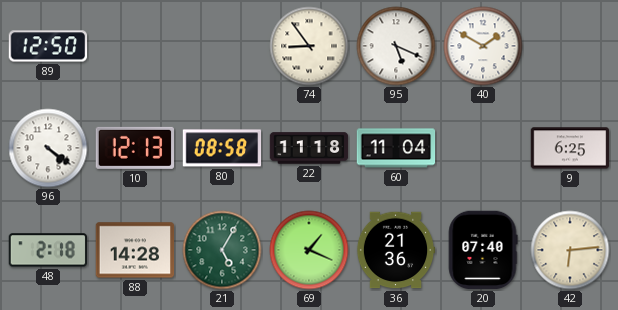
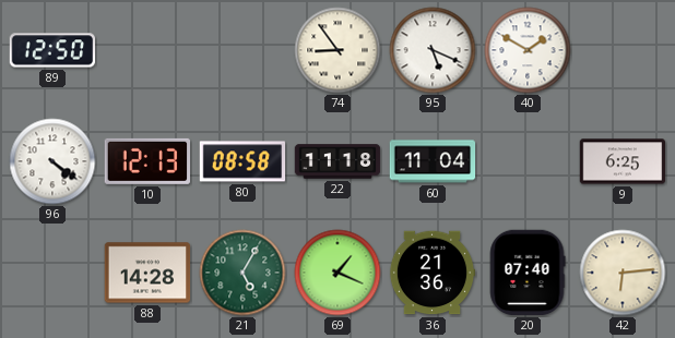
48: 2:18 -> none
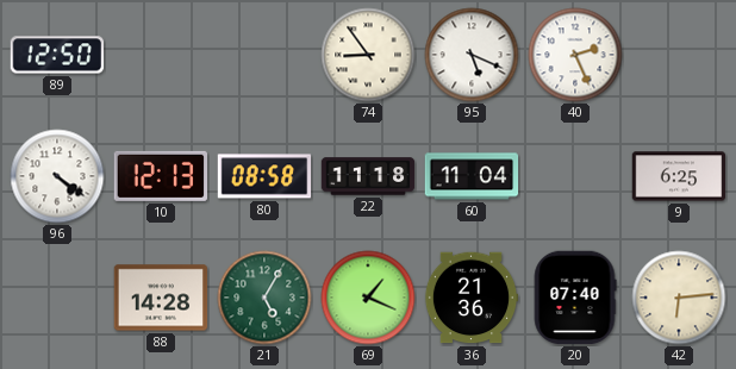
40: 1:50 -> 2:26
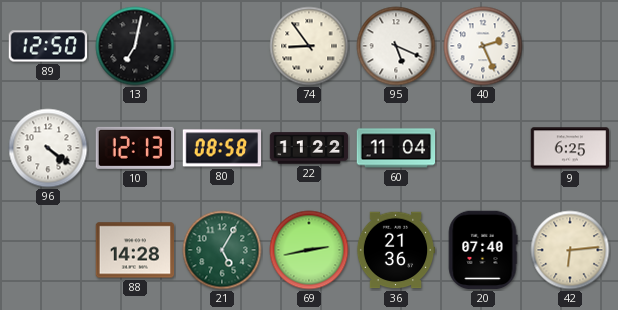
13: none -> 7:02
22: 11:18 -> 11:22
69: 1:19 -> 2:43
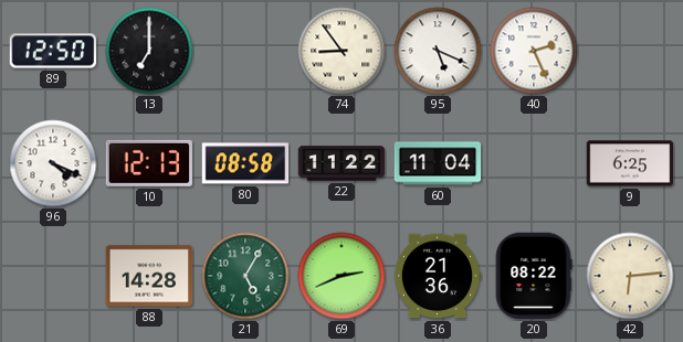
13: 7:02 -> 7:00
96: 4:21 -> 4:19
69: 2:43 -> 2:41
20: 07:40 -> 08:22
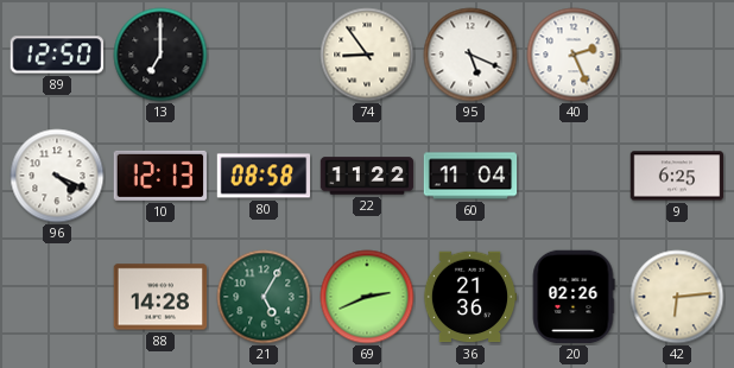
20: 08:22 -> 02:26
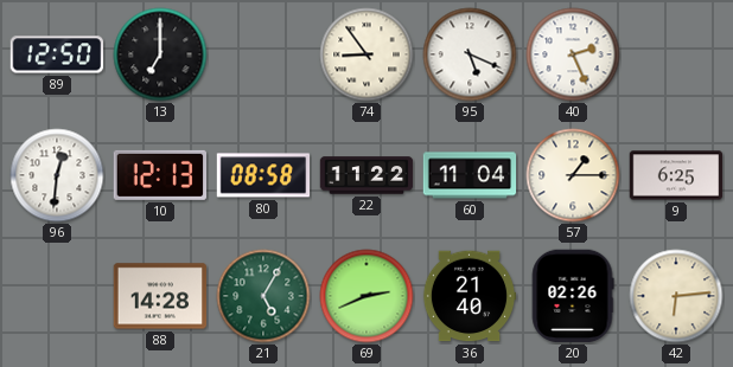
96: 4:19 -> 12:31
57: none -> 1:15
36: 21:36 -> 21:40
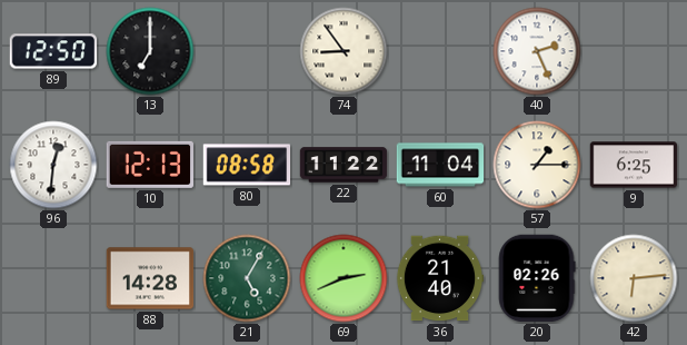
95: 5:19 -> none
